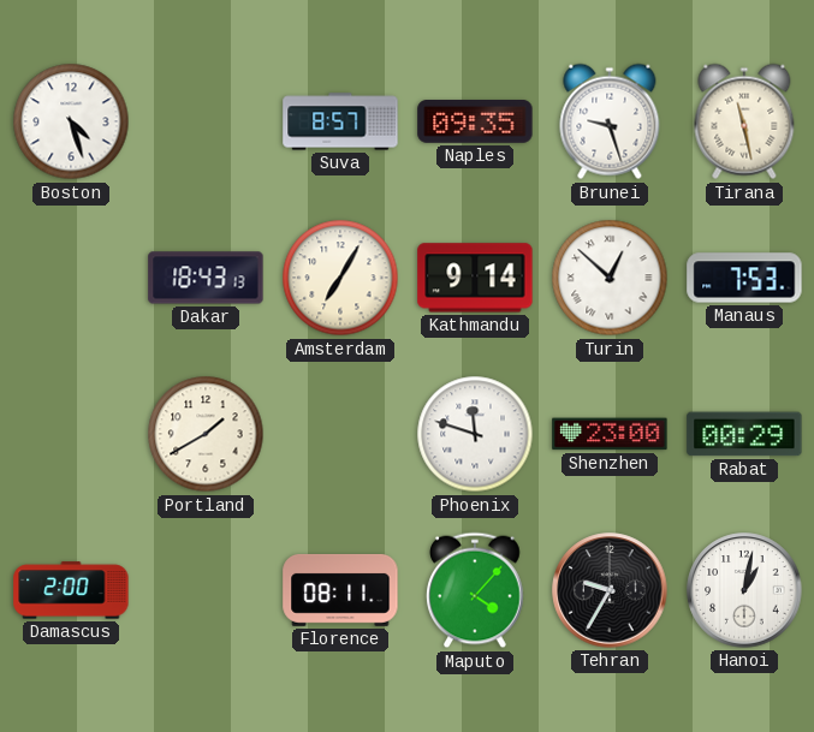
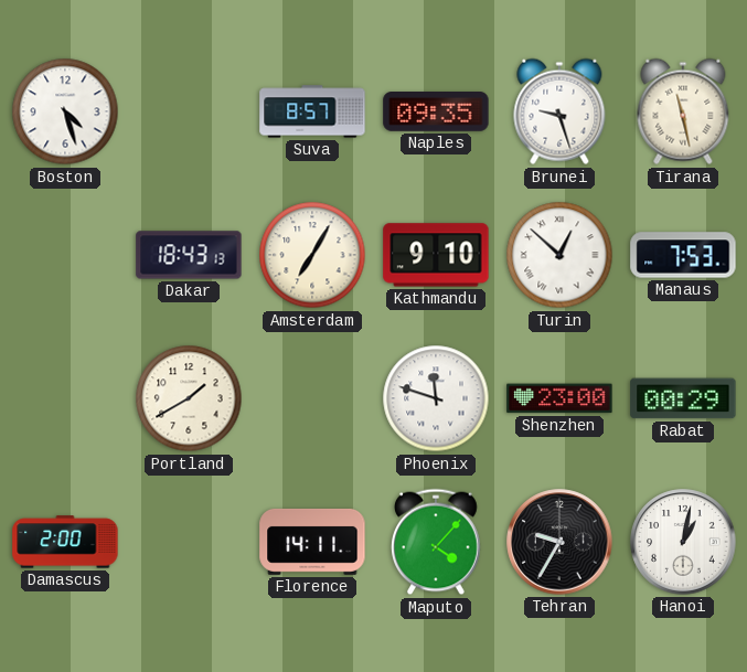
Kathmandu: 9:14 -> 9:10
Florence: 08:11 -> 14:11
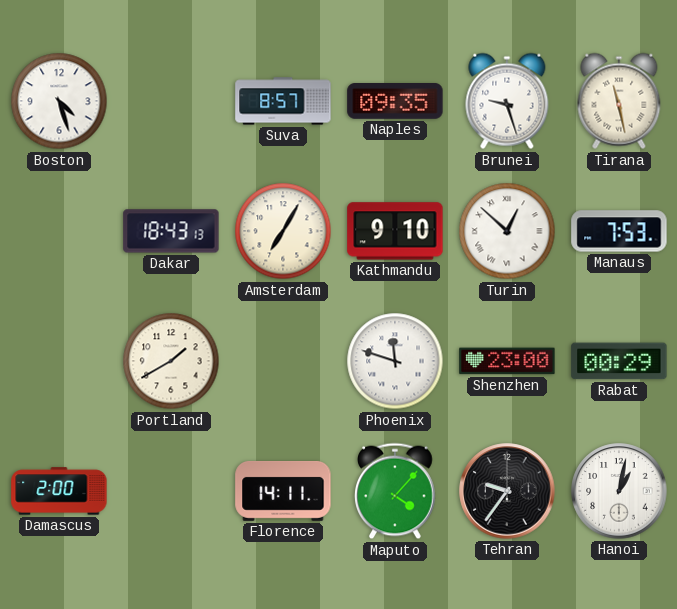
Tehran: 9:35 -> 9:36
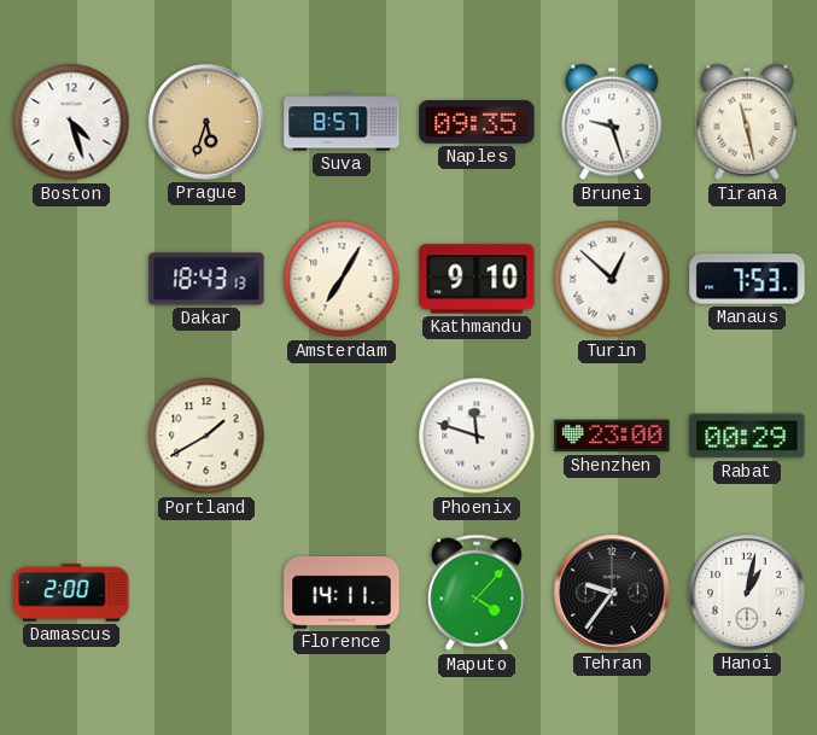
Prague: none -> 5:33
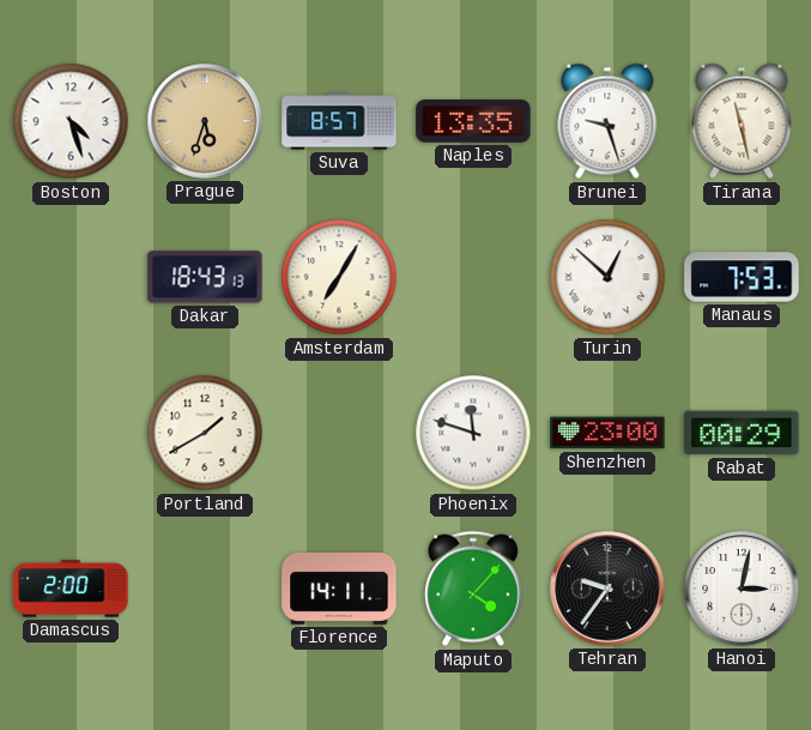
Naples: 09:35 -> 13:35
Kathmandu: 9:10 -> none
Hanoi: 1:02 -> 3:02
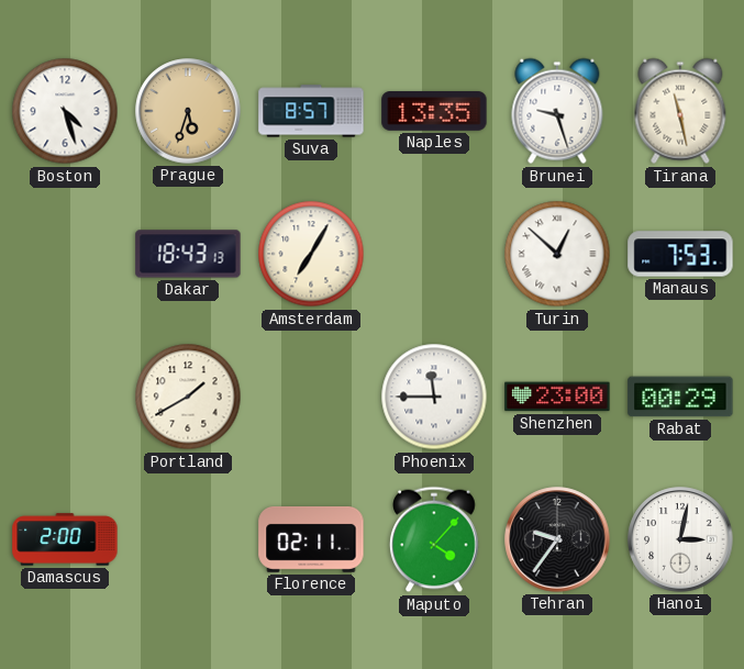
Phoenix: 11:48 -> 11:45
Florence: 14:11 -> 02:11
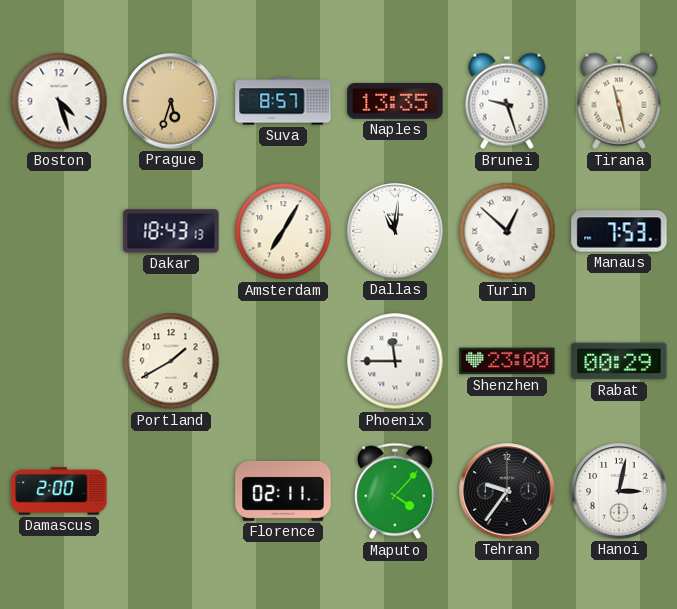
Dallas: none -> 11:01
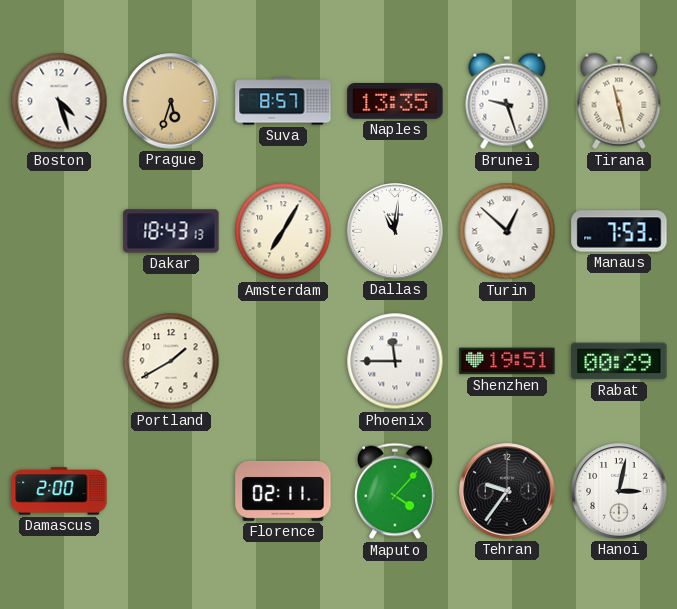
Shenzhen: 23:00 -> 19:51
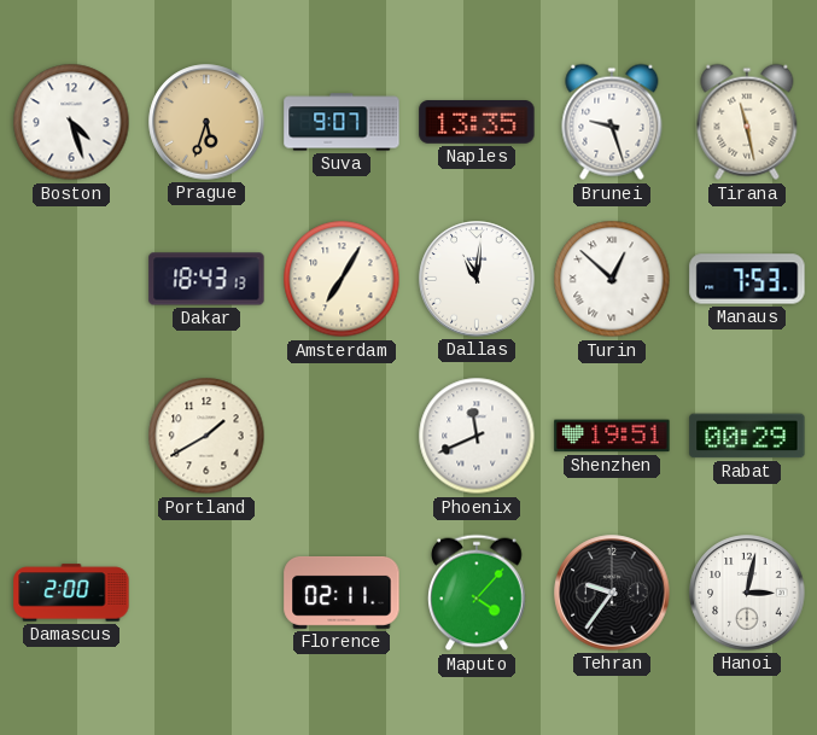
Suva: 8:57 -> 9:07
Phoenix: 11:45 -> 11:41
